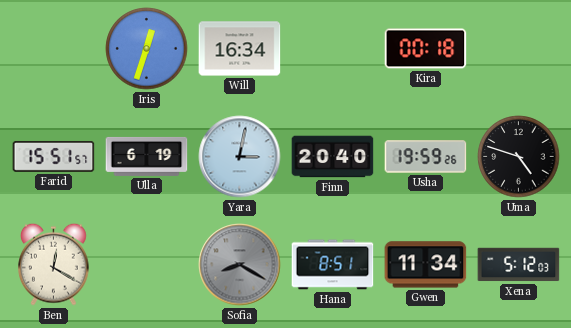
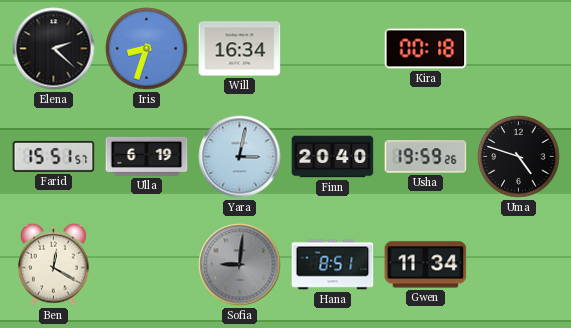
Elena: none -> 2:22
Iris: 12:33 -> 8:33
Sofia: 8:20 -> 9:01
Xena: 5:12 -> none
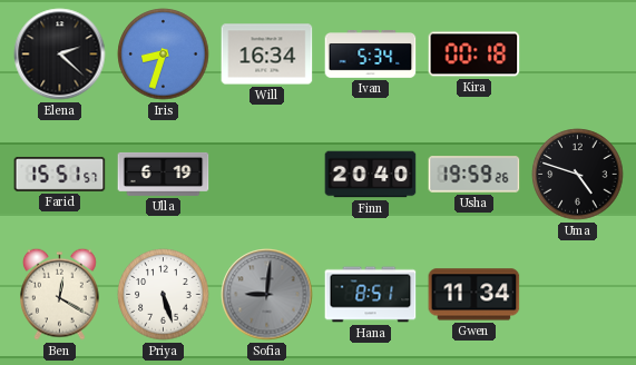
Ivan: none -> 5:34
Yara: 3:02 -> none
Priya: none -> 5:27
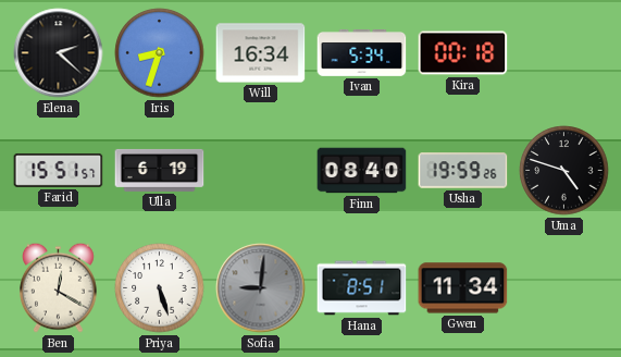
Finn: 20:40 -> 08:40
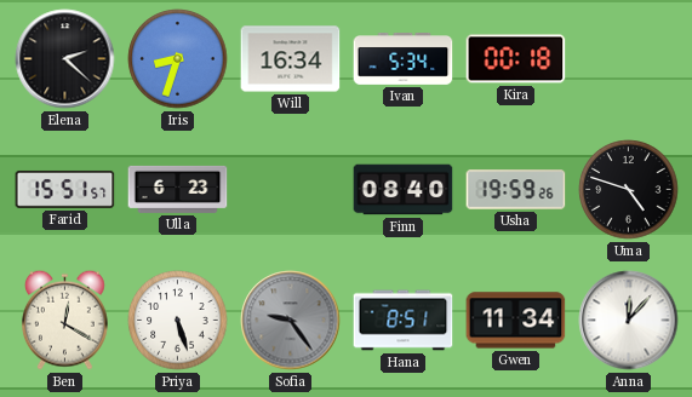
Ulla: 6:19 -> 6:23
Sofia: 9:01 -> 9:24
Anna: none -> 12:07
